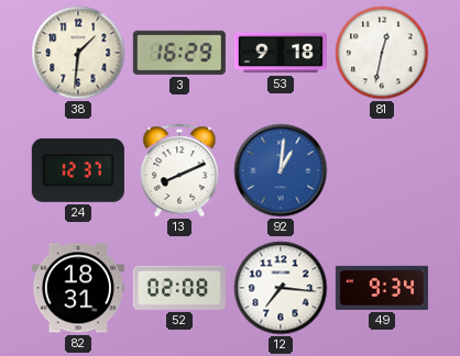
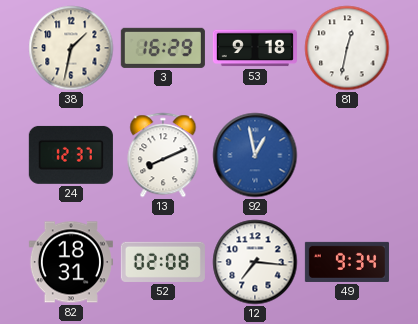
38: 1:31 -> 1:32
92: 1:01 -> 12:58
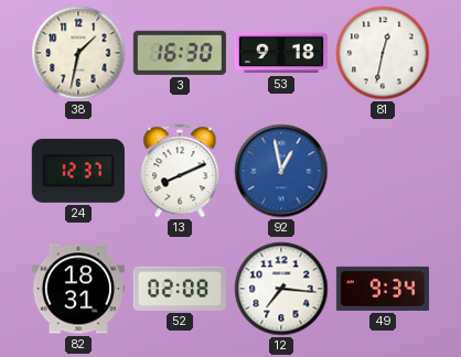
3: 16:29 -> 16:30
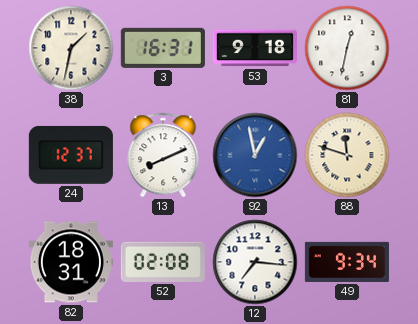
3: 16:30 -> 16:31
88: none -> 11:48
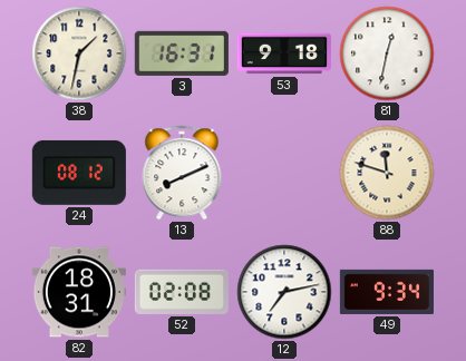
24: 12:37 -> 08:12
92: 12:58 -> none
12: 7:16 -> 7:13
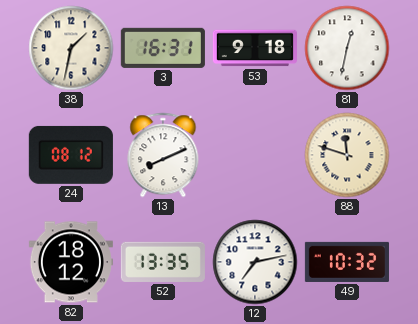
82: 18:31 -> 18:12
52: 02:08 -> 13:35
49: 9:34 -> 10:32
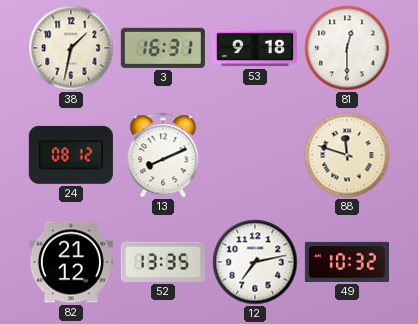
81: 12:32 -> 12:30
82: 18:12 -> 21:12
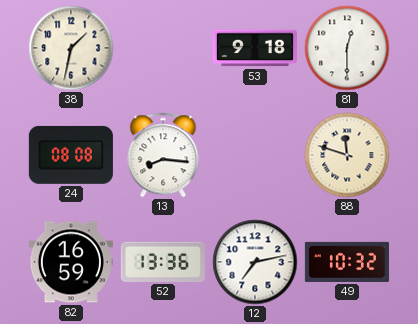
3: 16:31 -> none
24: 08:12 -> 08:08
13: 8:11 -> 8:16
82: 21:12 -> 16:59
52: 13:35 -> 13:36
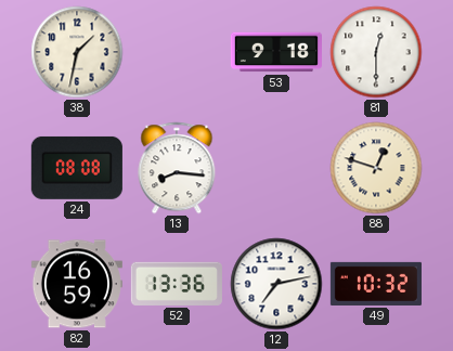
88: 11:48 -> 12:48
